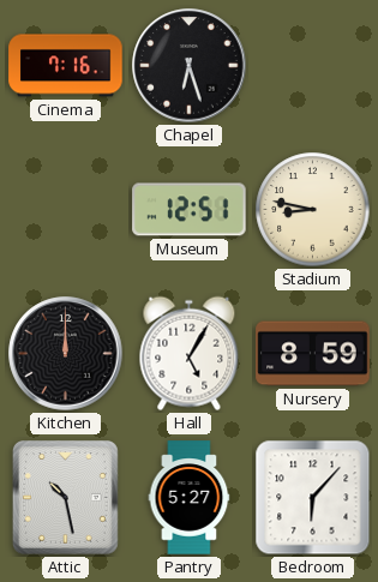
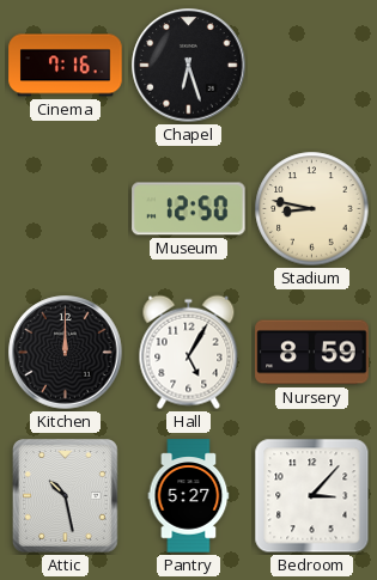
Museum: 12:51 -> 12:50
Bedroom: 6:07 -> 3:07
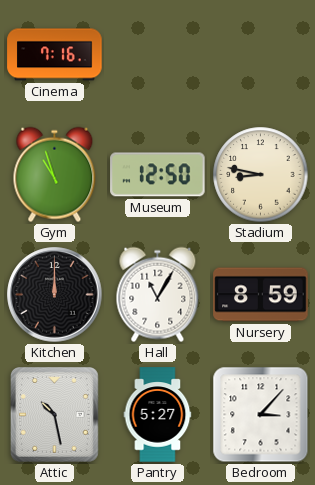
Chapel: 6:27 -> none
Gym: none -> 10:57
Hall: 5:05 -> 11:05
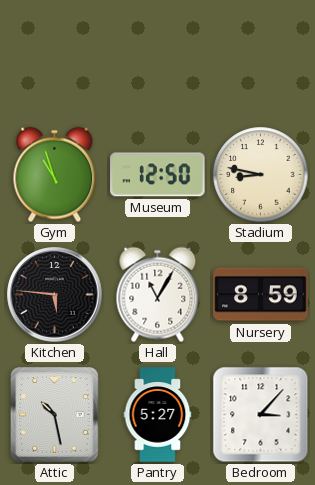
Cinema: 7:16 -> none
Kitchen: 12:00 -> 5:46
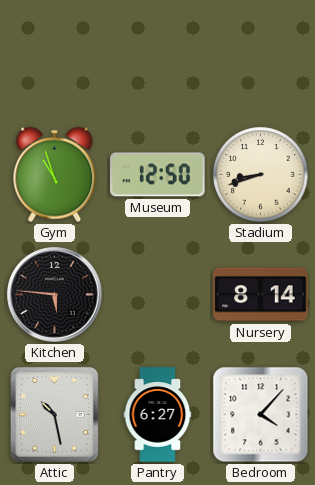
Stadium: 8:47 -> 8:42
Hall: 11:05 -> none
Nursery: 8:59 -> 8:14
Pantry: 5:27 -> 6:27
Bedroom: 3:07 -> 4:07
